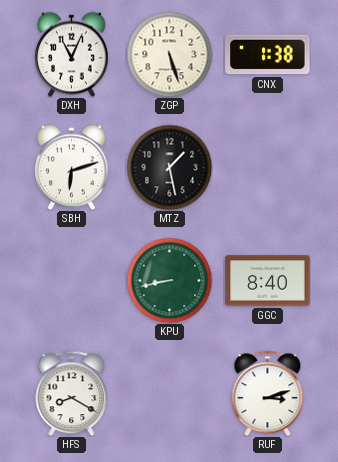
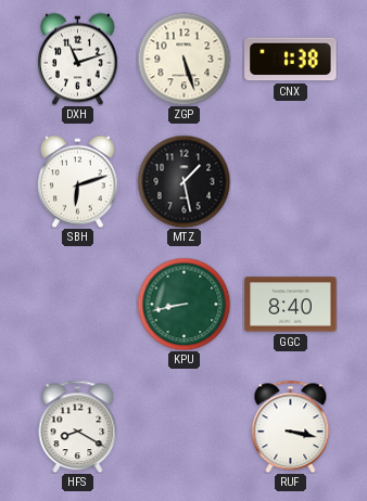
DXH: 11:04 -> 11:12
RUF: 3:12 -> 3:17
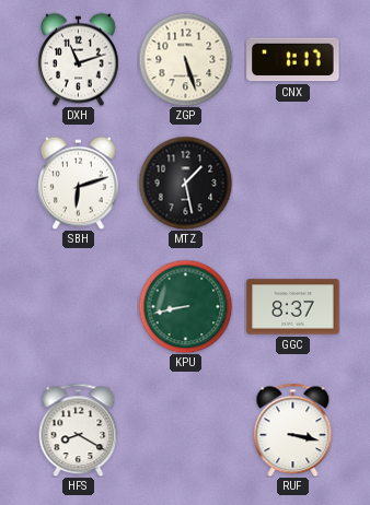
CNX: 1:38 -> 1:17
GGC: 8:40 -> 8:37
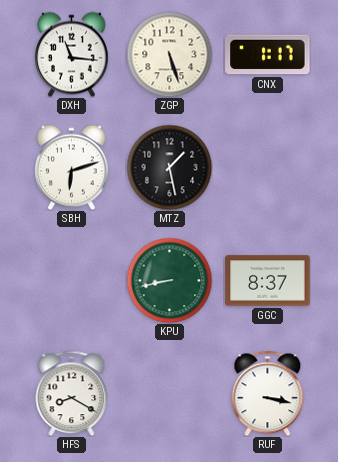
DXH: 11:12 -> 11:16
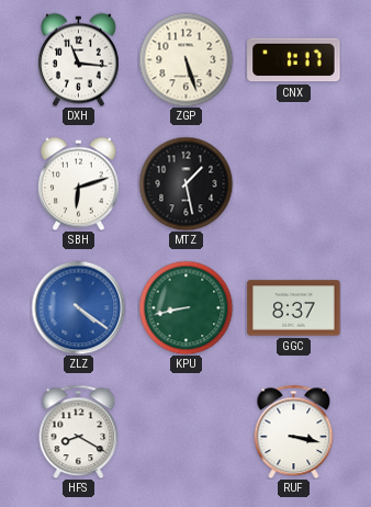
ZLZ: none -> 4:21
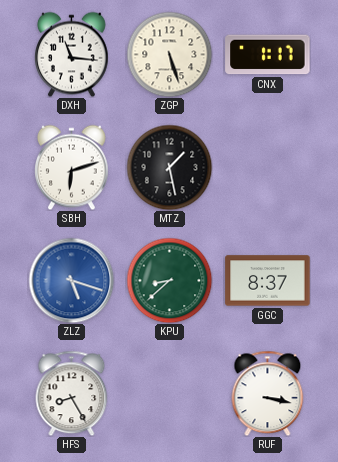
ZLZ: 4:21 -> 5:18
KPU: 8:43 -> 8:38
HFS: 8:20 -> 8:25
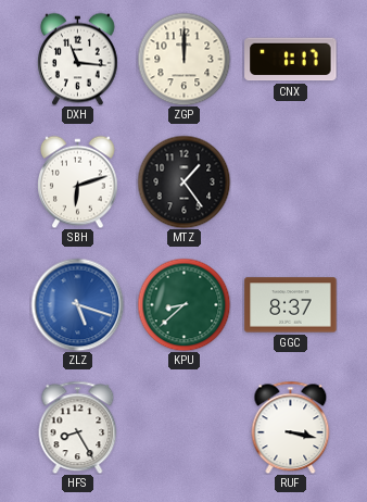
ZGP: 5:27 -> 12:00
MTZ: 1:28 -> 1:24
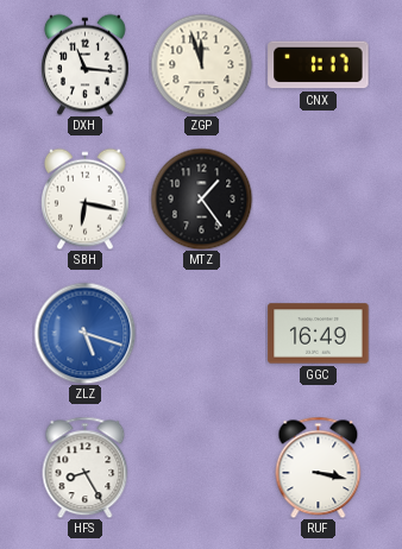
ZGP: 12:00 -> 11:57
SBH: 6:12 -> 6:17
KPU: 8:38 -> none
GGC: 8:37 -> 16:49
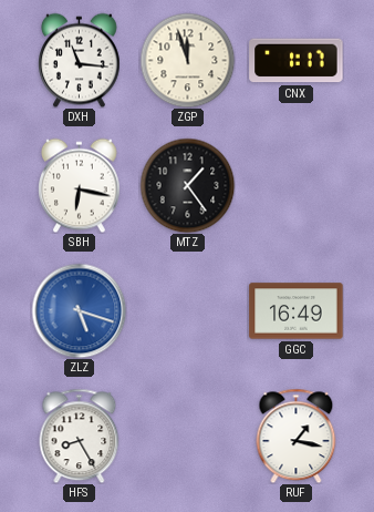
RUF: 3:17 -> 1:17
